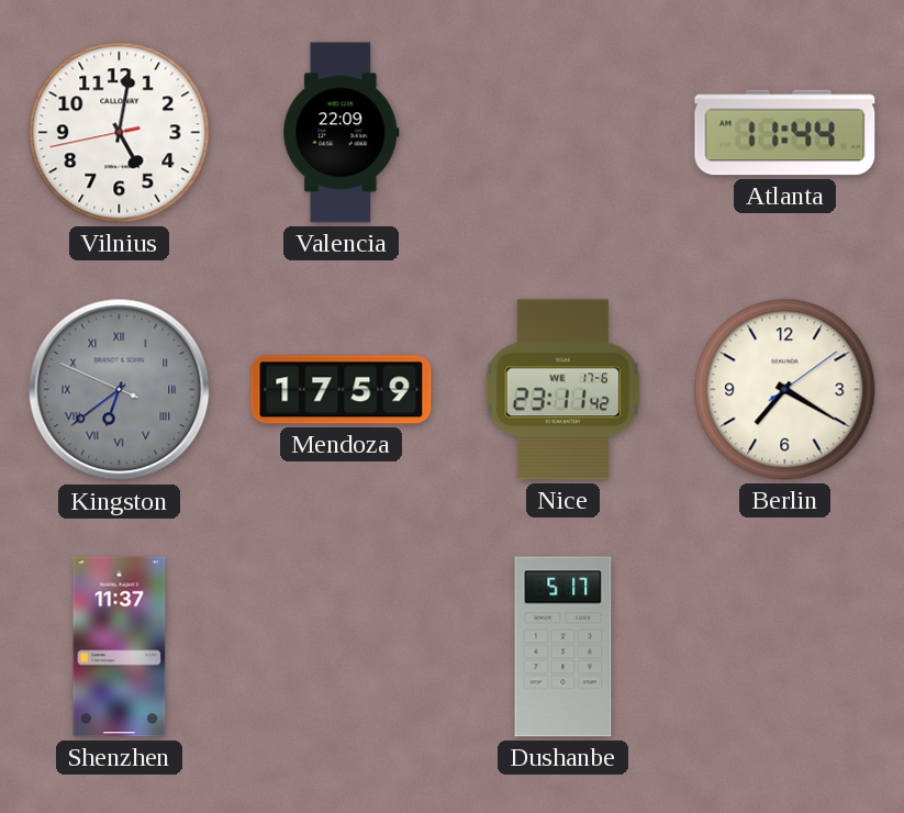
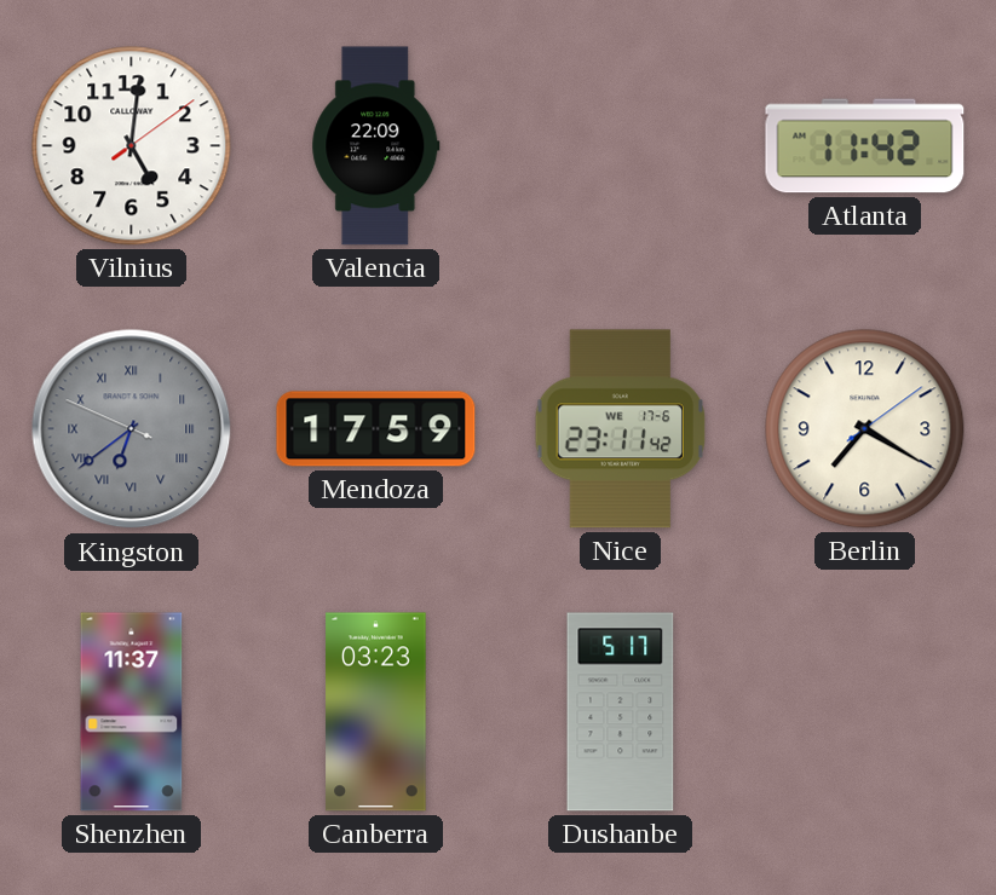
Vilnius: 5:01:43 -> 5:01:09
Atlanta: 11:44 -> 11:42
Canberra: none -> 03:23
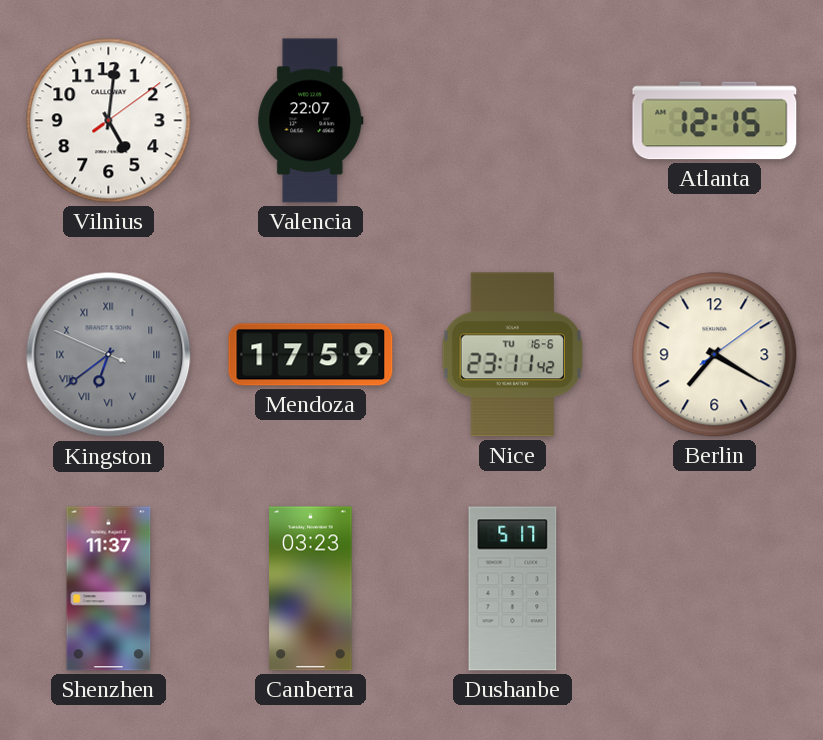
Valencia: 22:09 -> 22:07
Atlanta: 11:42 -> 12:15
Nice date: WE 17-6 -> TU 16-6
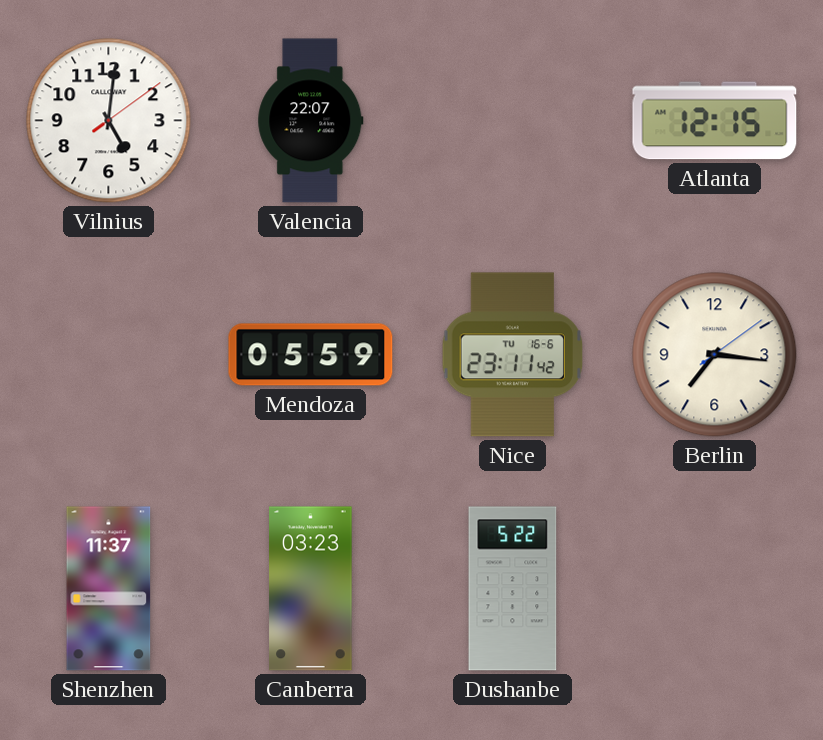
Kingston: 6:38 -> none
Mendoza: 17:59 -> 05:59
Berlin: 7:20 -> 7:16
Dushanbe: 5:17 -> 5:22
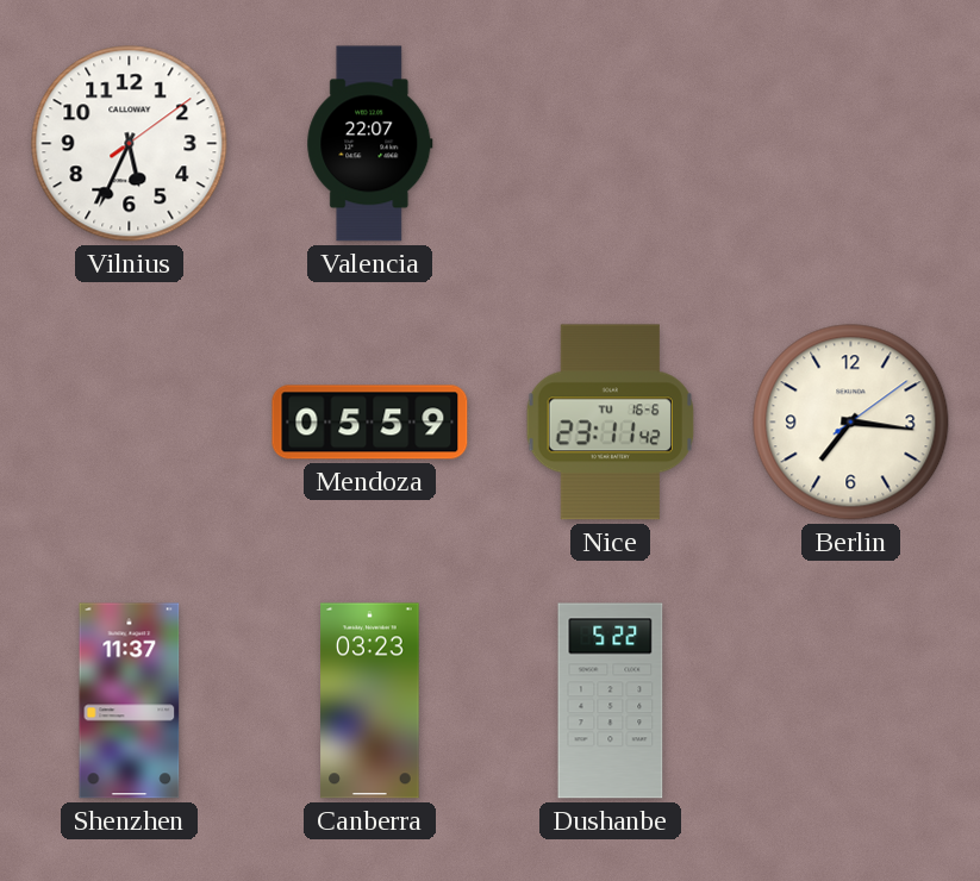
Vilnius: 5:01 -> 5:34
Atlanta: 12:15 -> none
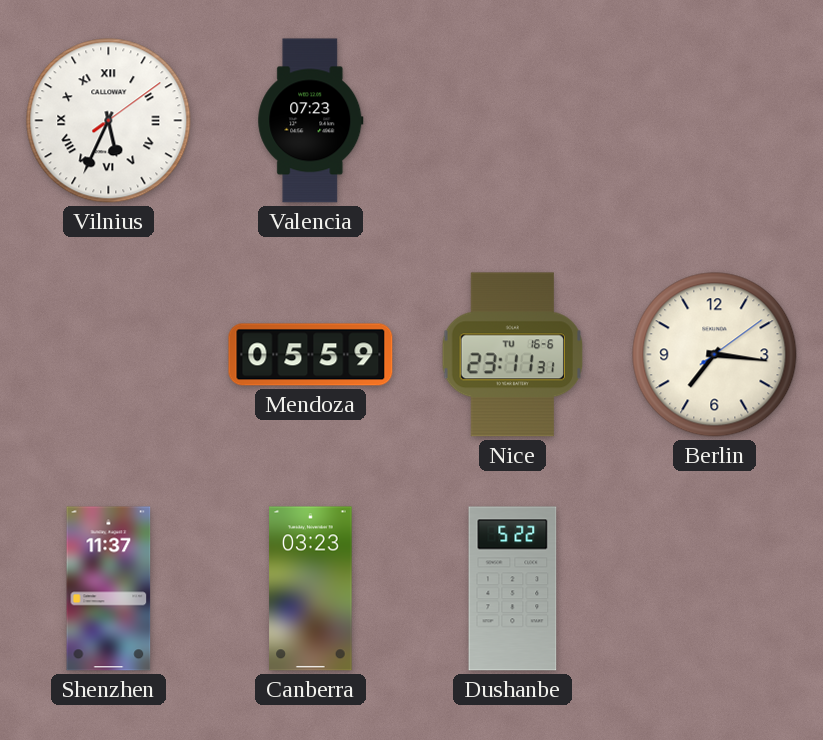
Vilnius numerals: Arabic -> Roman
Valencia: 22:07 -> 07:23
Nice: 23:11:42 -> 23:11:31
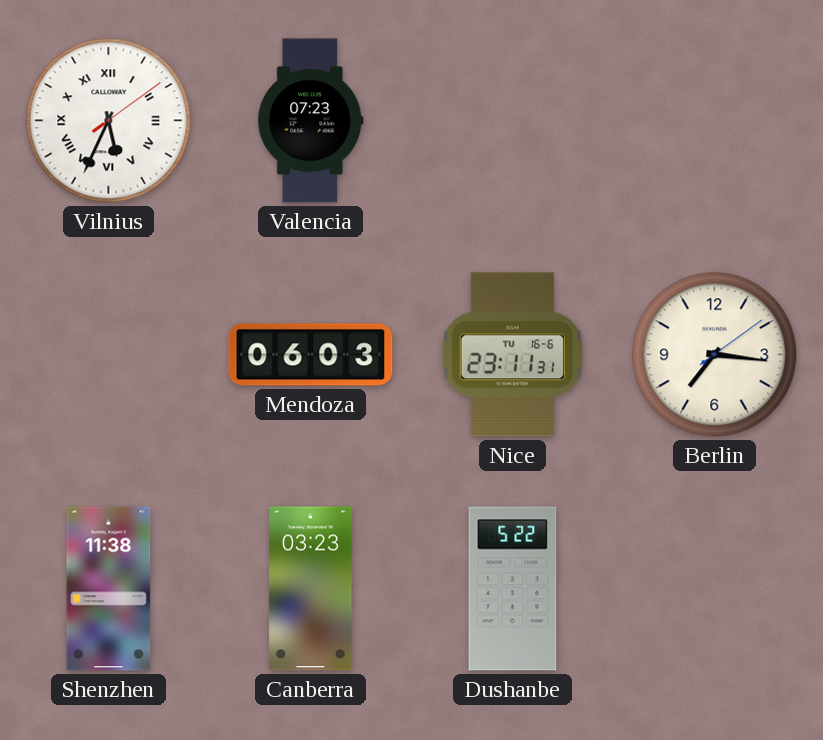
Mendoza: 05:59 -> 06:03
Shenzhen: 11:37 -> 11:38
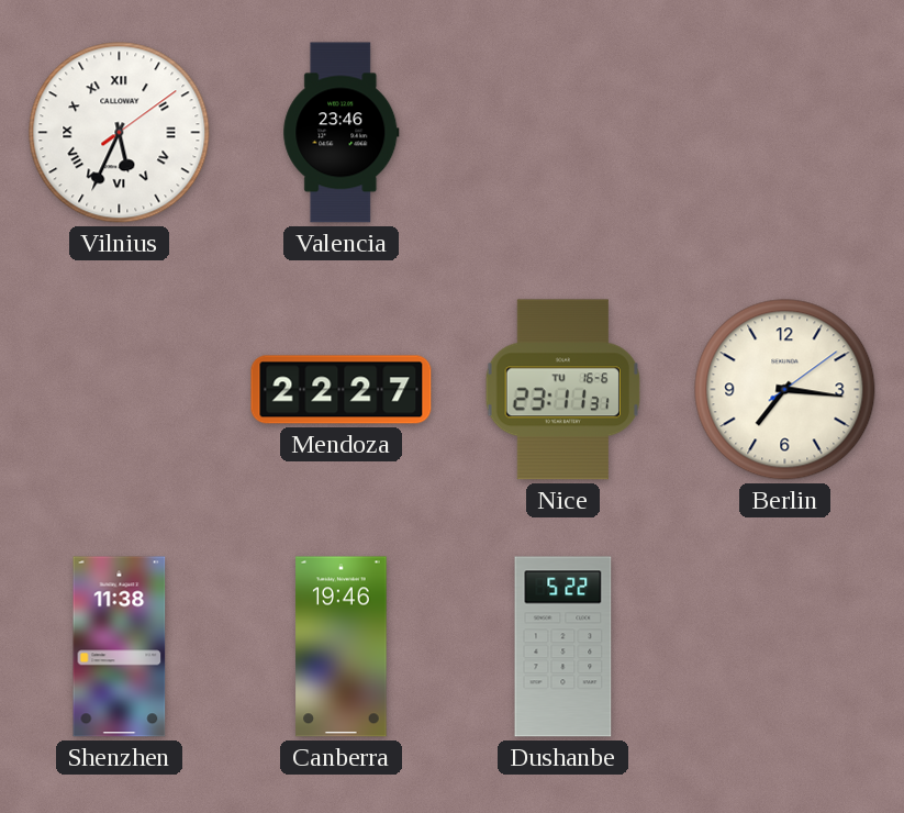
Valencia: 07:23 -> 23:46
Mendoza: 06:03 -> 22:27
Canberra: 03:23 -> 19:46
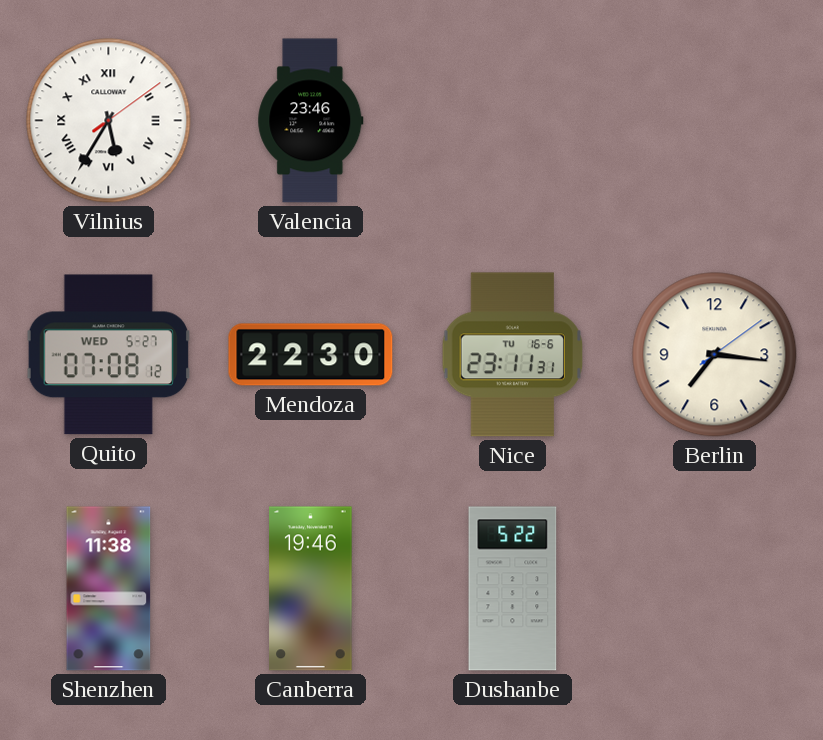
Vilnius: 5:34 -> 5:35
Quito: none -> 07:08
Mendoza: 22:27 -> 22:30
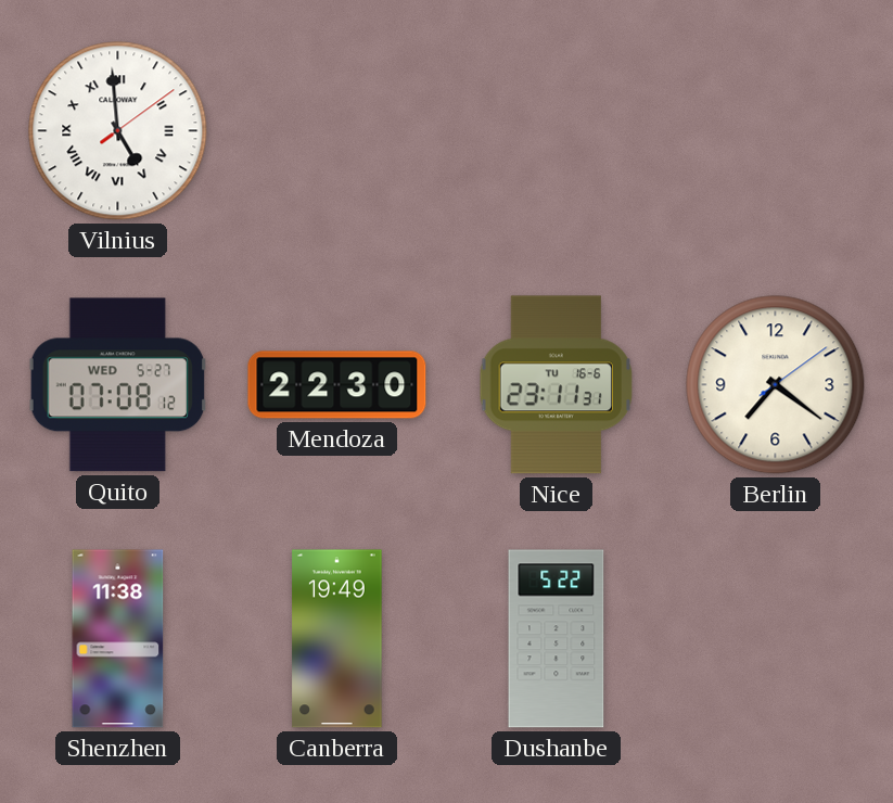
Vilnius: 5:35 -> 4:59
Valencia: 23:46 -> none
Berlin: 7:16 -> 7:21
Canberra: 19:46 -> 19:49
